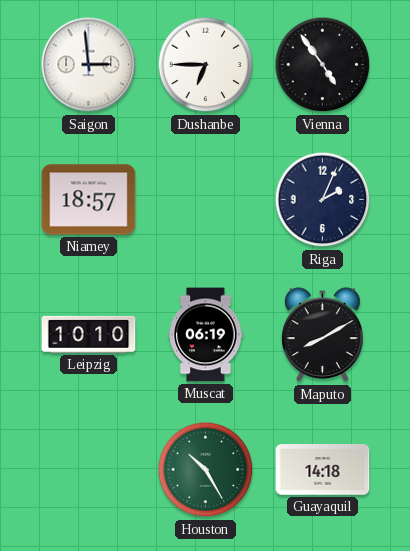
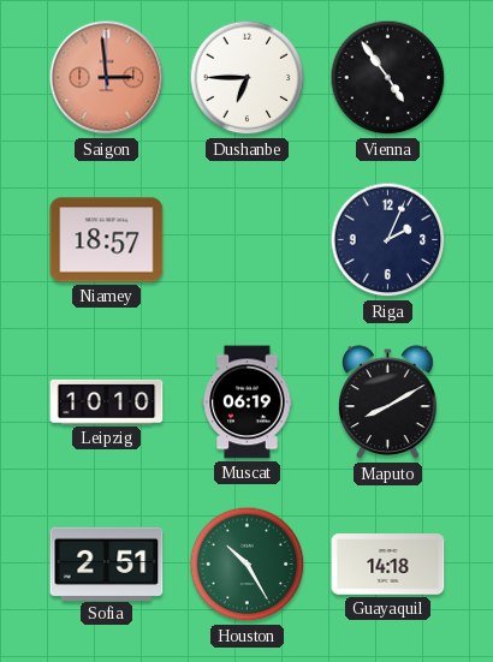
Saigon dial: white -> salmon
Sofia: none -> 2:51
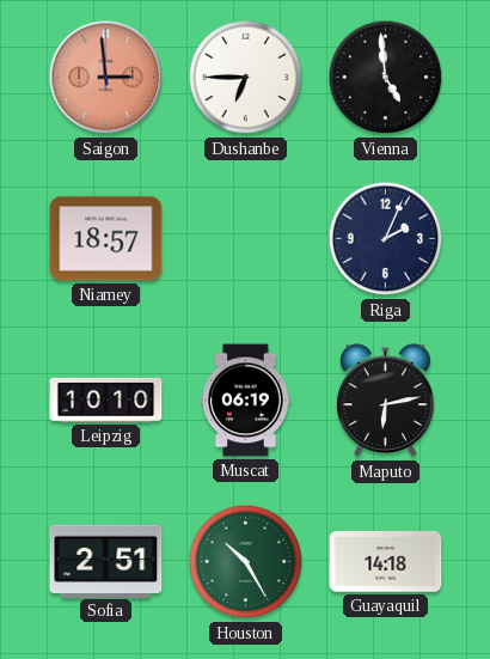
Vienna: 4:54 -> 4:59
Maputo: 8:10 -> 6:13
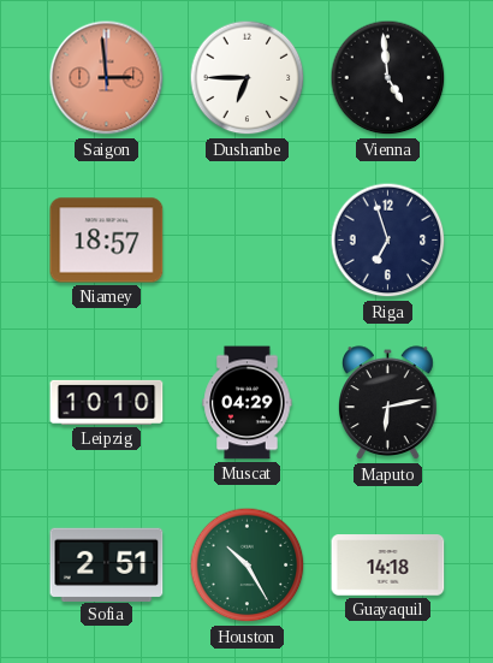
Riga: 2:04 -> 6:57
Muscat: 06:19 -> 04:29
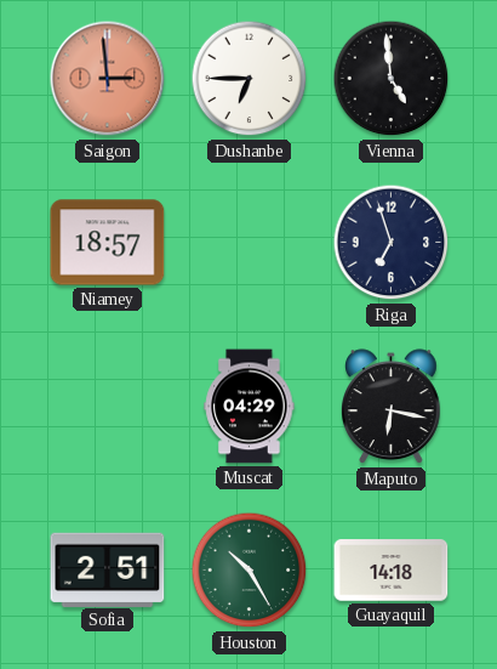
Leipzig: 10:10 -> none
Maputo: 6:13 -> 6:17
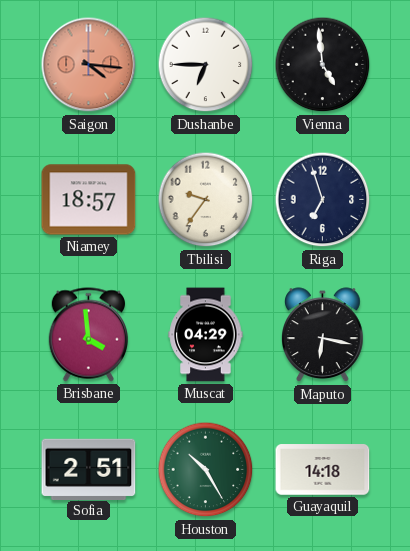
Saigon: 2:59 -> 4:16
Tbilisi: none -> 9:36
Brisbane: none -> 3:59
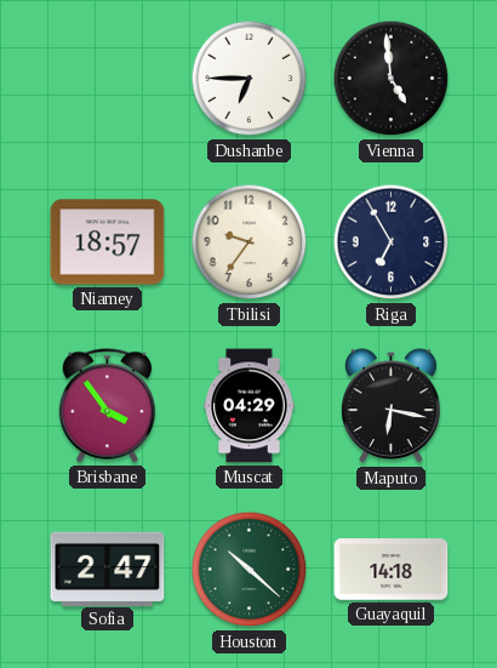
Saigon: 4:16 -> none
Riga: 6:57 -> 6:55
Brisbane: 3:59 -> 3:54
Sofia: 2:51 -> 2:47
Houston: 10:25 -> 10:22
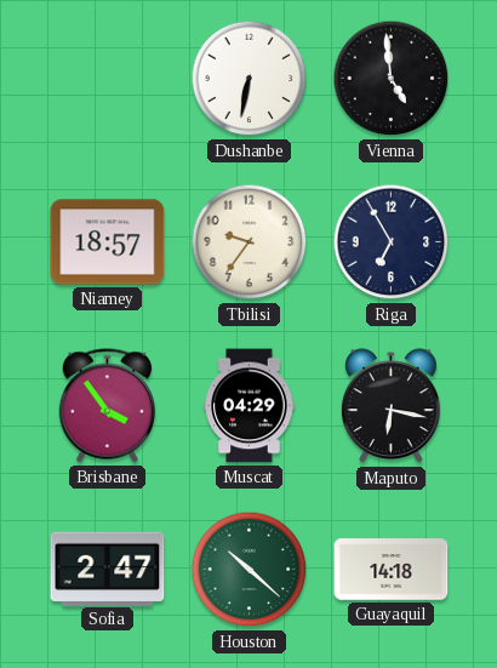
Dushanbe: 6:45 -> 6:32
